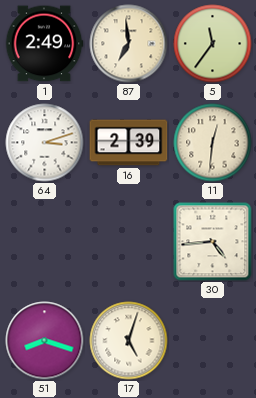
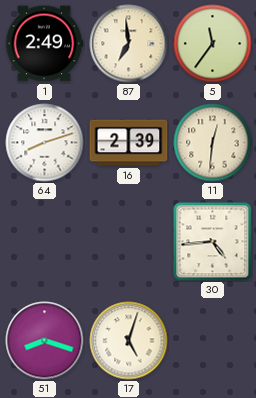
64: 3:12 -> 8:12
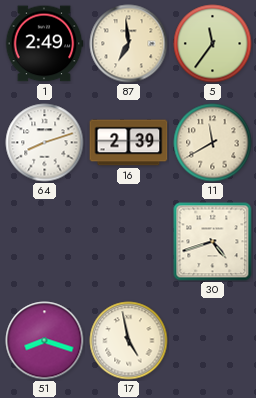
11: 12:31 -> 11:40
30: 4:44 -> 4:42
17: 5:03 -> 4:58
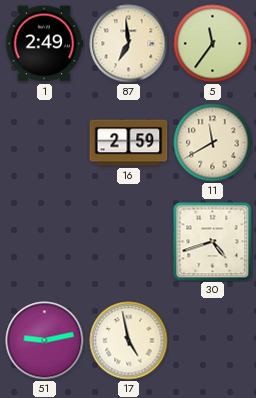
64: 8:12 -> none
16: 2:39 -> 2:59
51: 8:18 -> 9:13
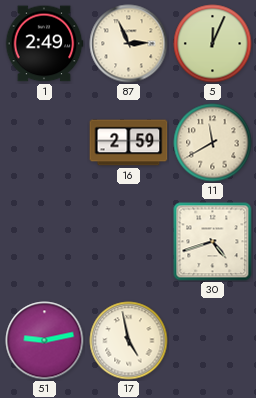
87: 6:59 -> 2:56
5: 11:36 -> 12:04
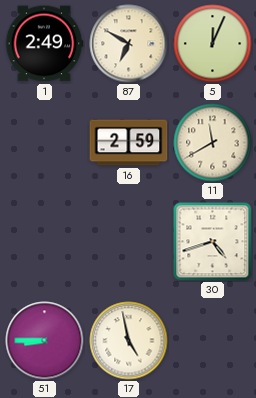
87: 2:56 -> 6:50
51: 9:13 -> 8:45
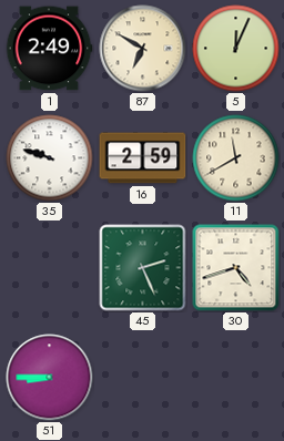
35: none -> 9:48
45: none -> 2:26
17: 4:58 -> none
